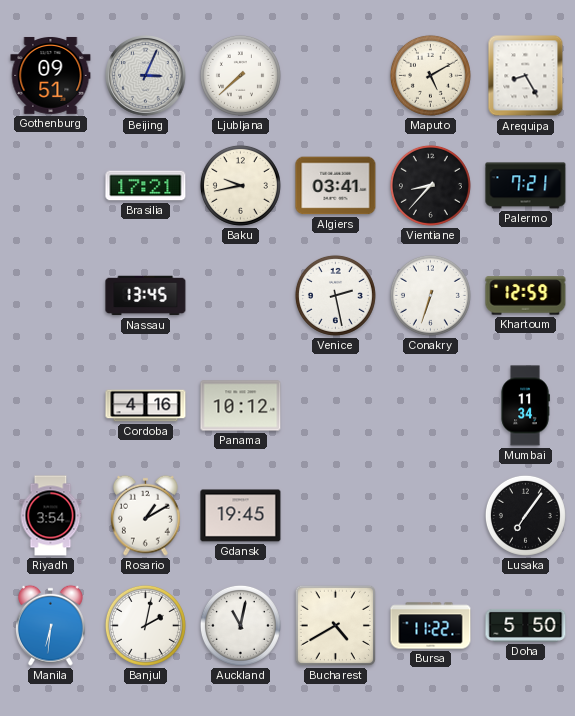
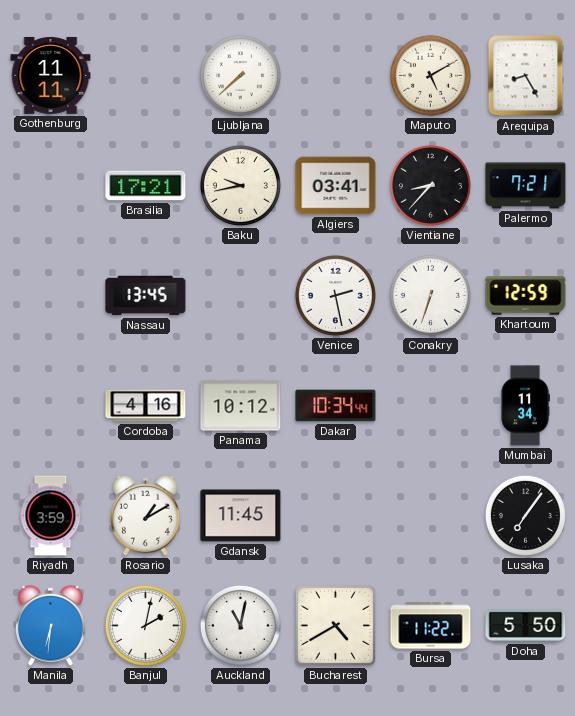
Gothenburg: 09:51 -> 11:11
Beijing: 3:04 -> none
Dakar: none -> 10:34
Riyadh: 3:54 -> 3:59
Gdansk: 19:45 -> 11:45
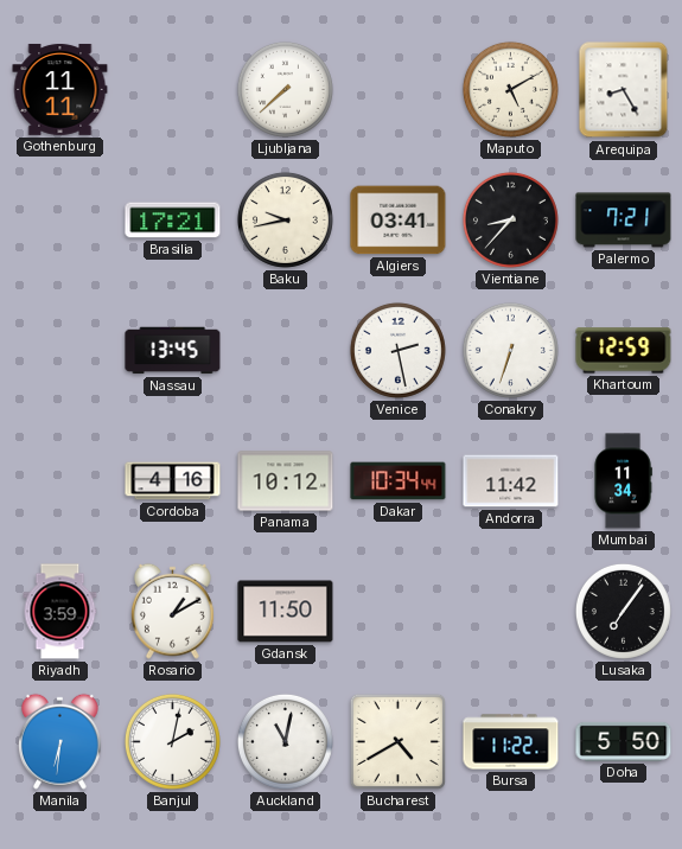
Andorra: none -> 11:42
Gdansk: 11:45 -> 11:50
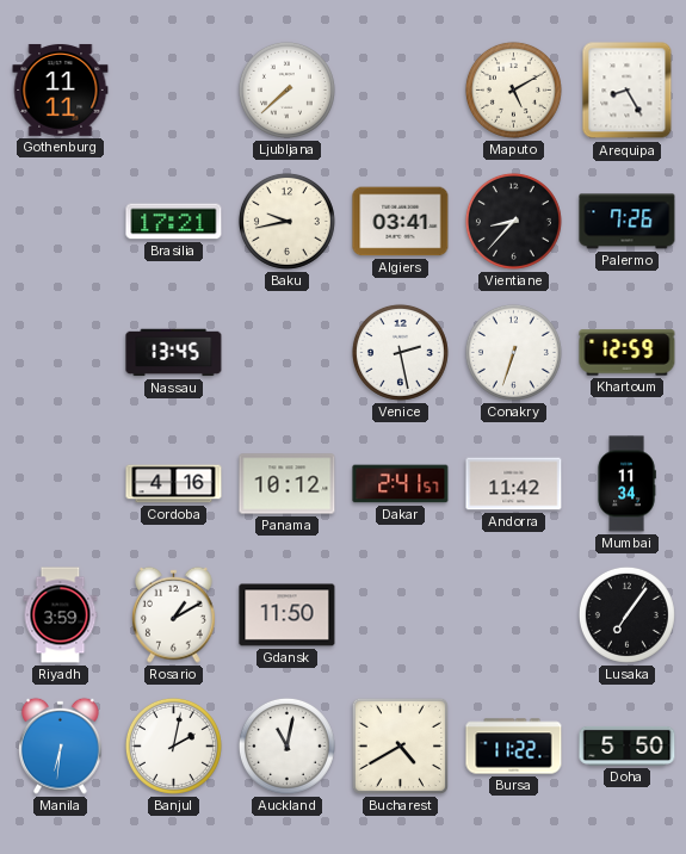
Palermo: 7:21 -> 7:26
Dakar: 10:34 -> 2:41
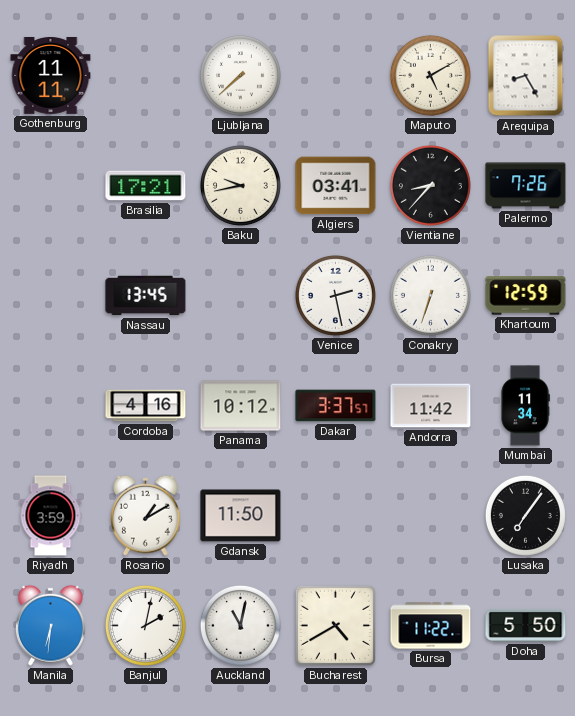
Dakar: 2:41 -> 3:37
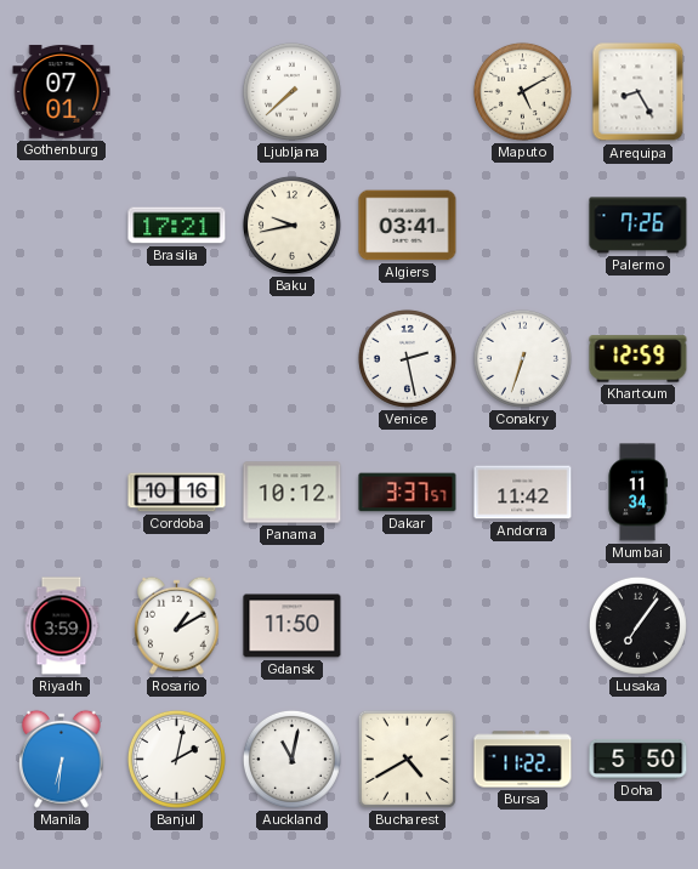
Gothenburg: 11:11 -> 07:01
Vientiane: 8:37 -> none
Nassau: 13:45 -> none
Cordoba: 4:16 -> 10:16
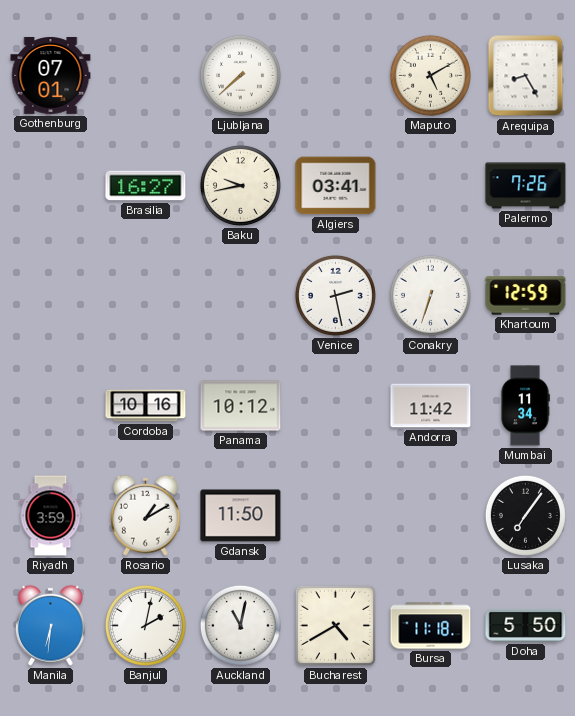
Brasilia: 17:21 -> 16:27
Dakar: 3:37 -> none
Bursa: 11:22 -> 11:18
